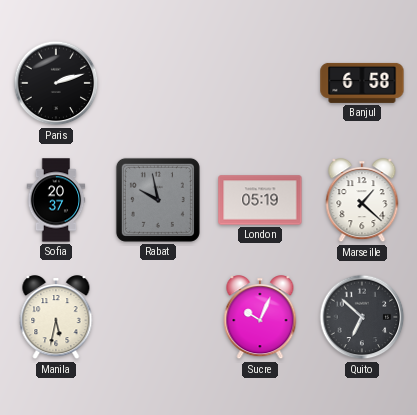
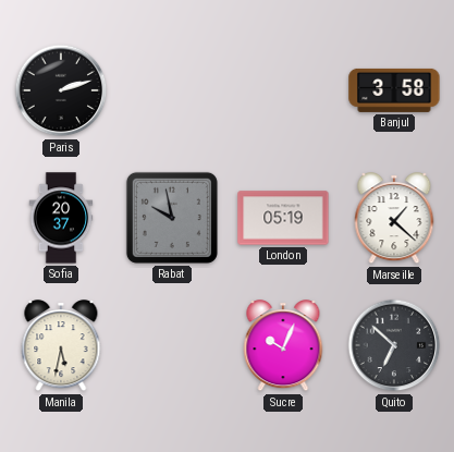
Banjul: 6:58 -> 3:58
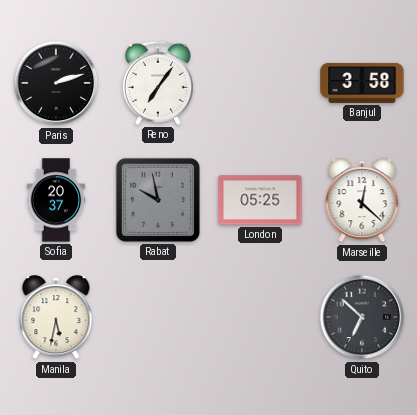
Reno: none -> 7:06
London: 05:19 -> 05:25
Marseille: 1:22 -> 12:22
Sucre: 10:04 -> none
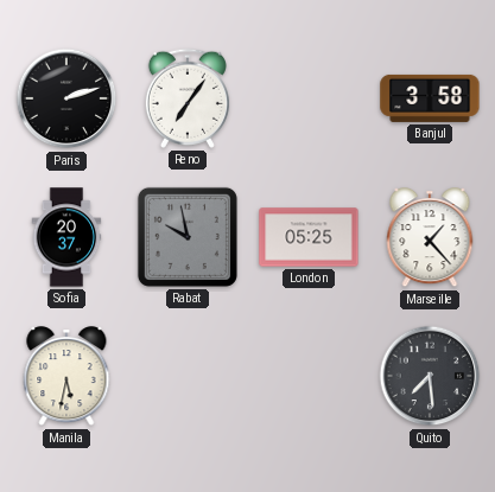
Marseille: 12:22 -> 1:23
Quito: 6:52 -> 7:29
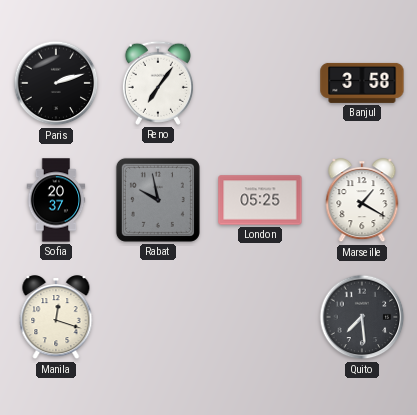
Marseille: 1:23 -> 1:20
Manila: 5:32 -> 12:18
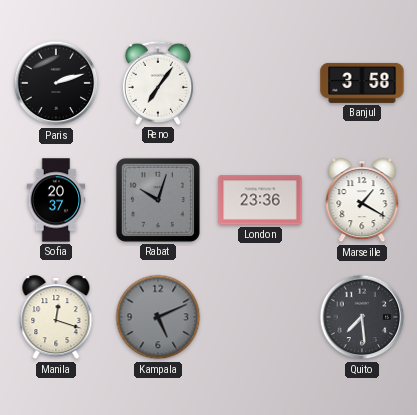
Rabat: 9:58 -> 10:03
London: 05:25 -> 23:36
Kampala: none -> 5:11
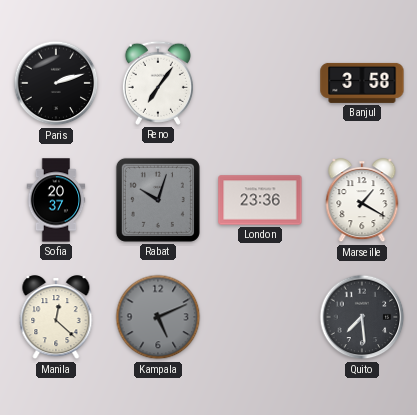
Manila: 12:18 -> 12:22
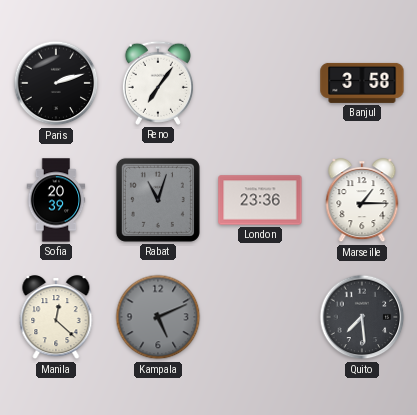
Sofia: 20:37 -> 20:39
Rabat: 10:03 -> 11:03
Marseille: 1:20 -> 1:15
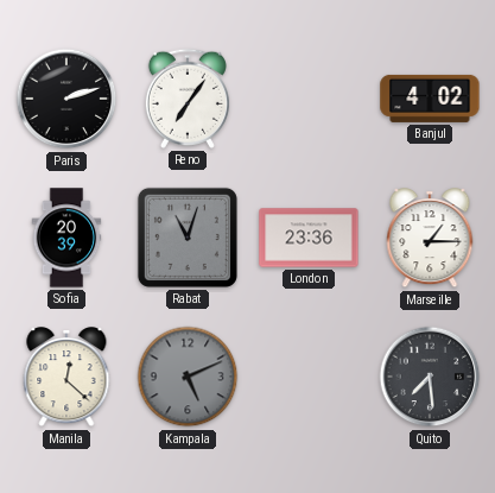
Banjul: 3:58 -> 4:02
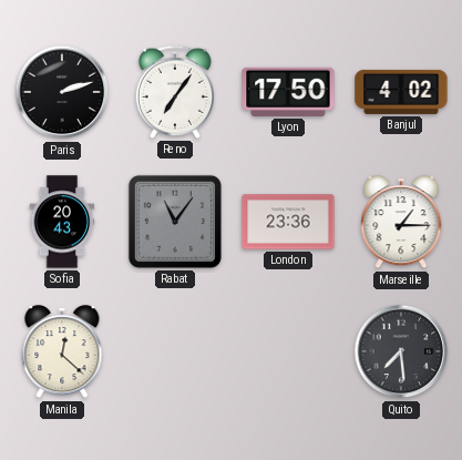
Lyon: none -> 17:50
Sofia: 20:39 -> 20:43
Rabat: 11:03 -> 11:06
Kampala: 5:11 -> none
